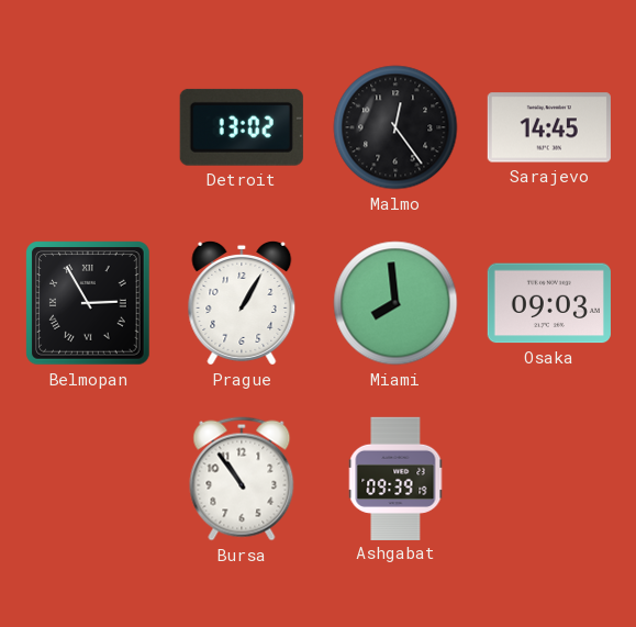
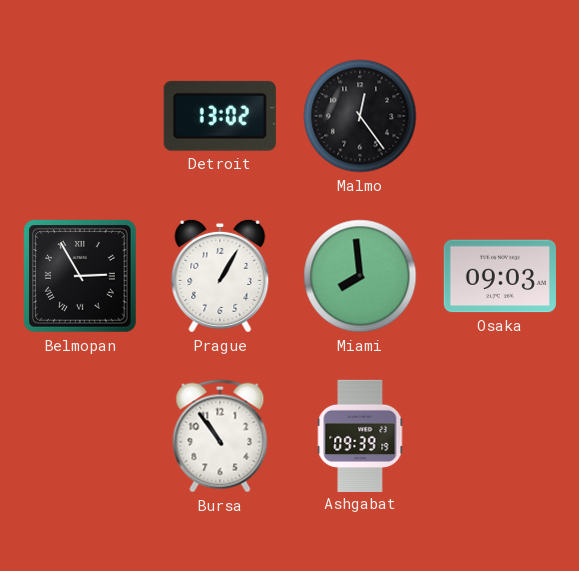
Sarajevo: 14:45 -> none
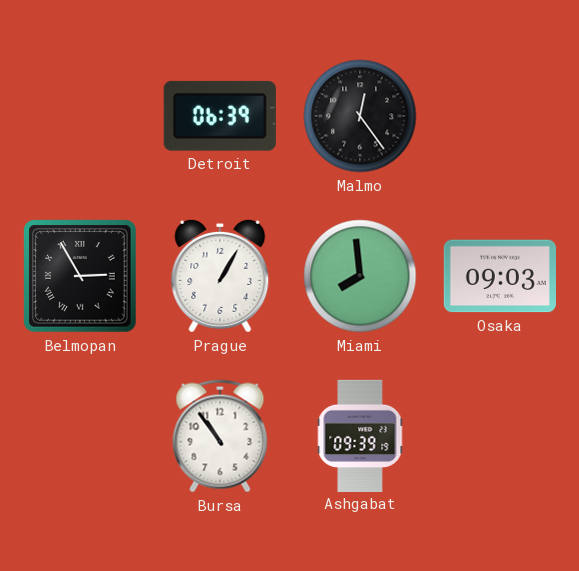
Detroit: 13:02 -> 06:39
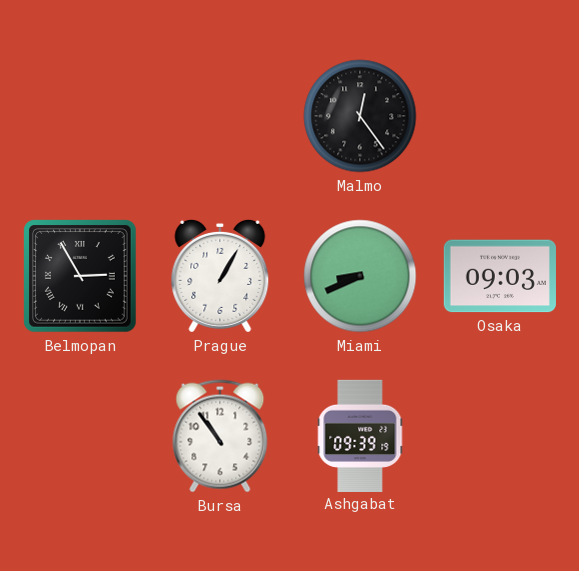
Detroit: 06:39 -> none
Miami: 7:59 -> 8:41
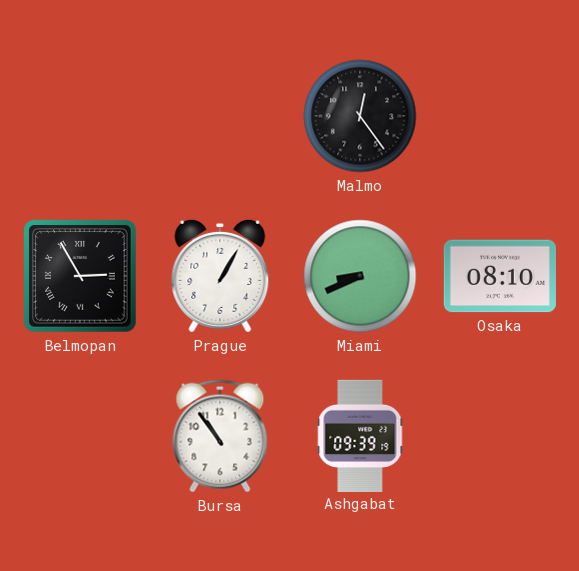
Osaka: 09:03 -> 08:10
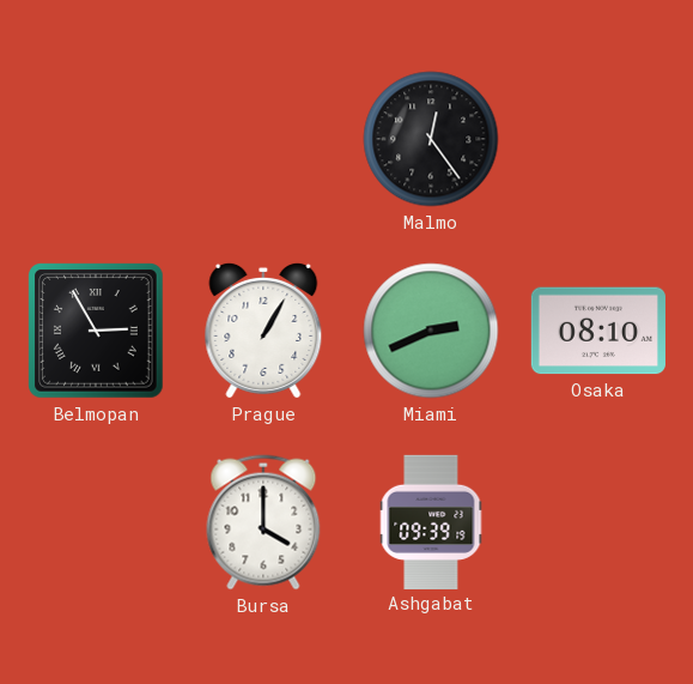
Miami: 8:41 -> 2:41
Bursa: 10:54 -> 4:00
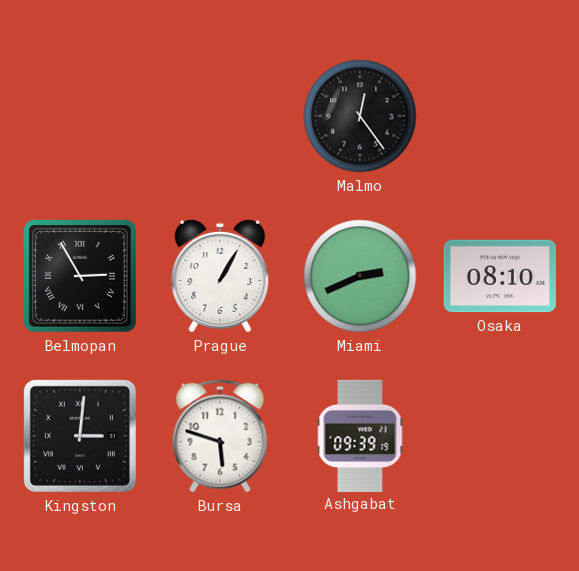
Kingston: none -> 3:01
Bursa: 4:00 -> 5:48
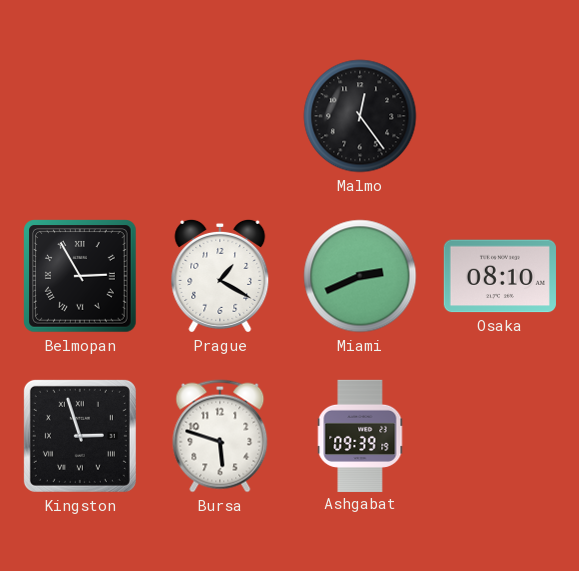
Prague: 1:05 -> 1:20
Kingston: 3:01 -> 2:57
